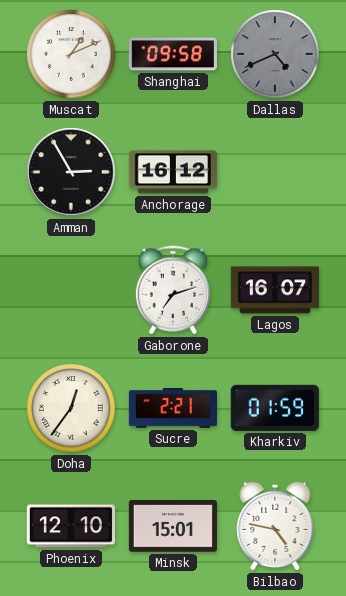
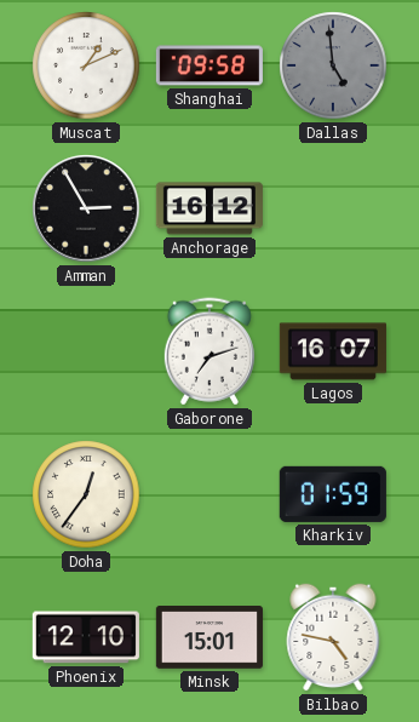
Dallas: 4:41 -> 4:59
Sucre: 2:21 -> none
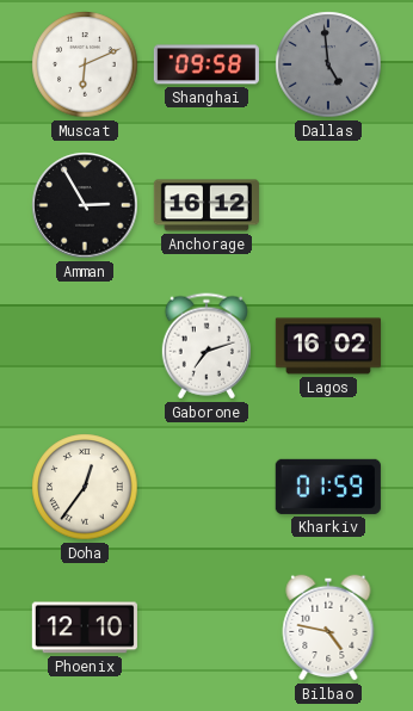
Muscat: 1:11 -> 6:11
Lagos: 16:07 -> 16:02
Minsk: 15:01 -> none
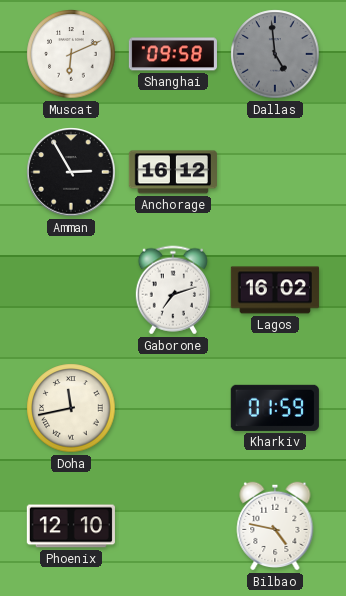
Doha: 12:36 -> 11:43
